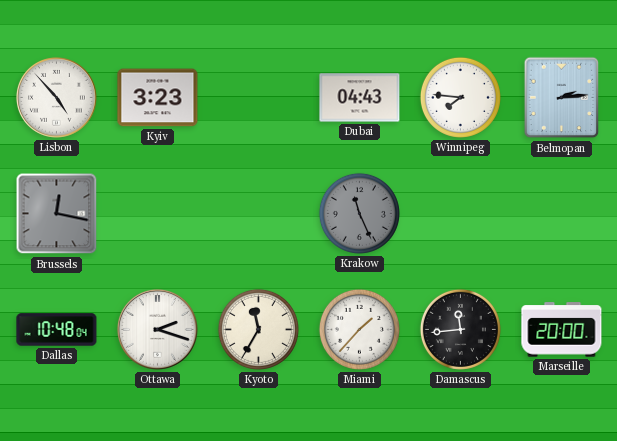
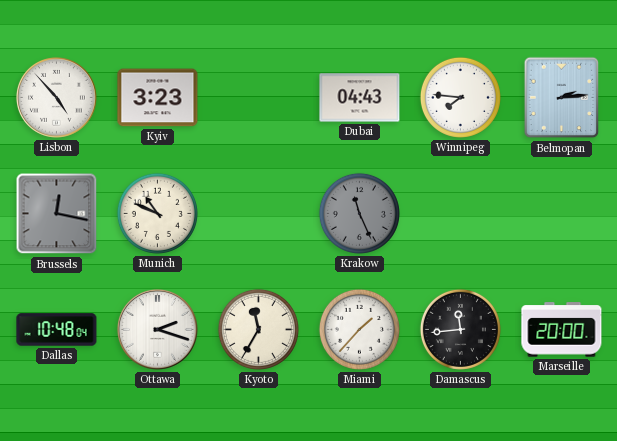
Munich: none -> 10:49
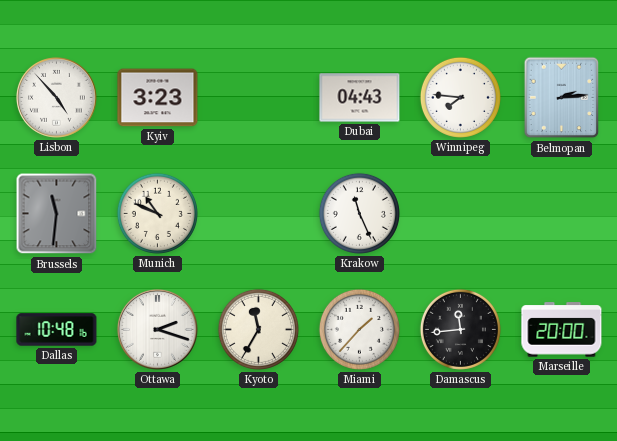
Brussels: 12:17 -> 11:31
Krakow dial: grey -> white
Dallas: 10:48:04 -> 10:48:16
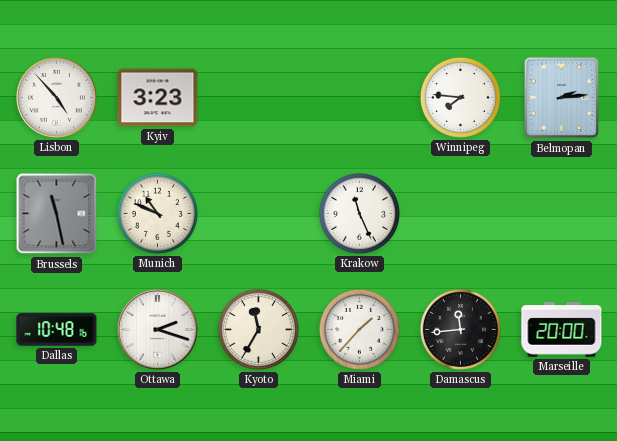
Dubai: 04:43 -> none
Brussels: 11:31 -> 11:28
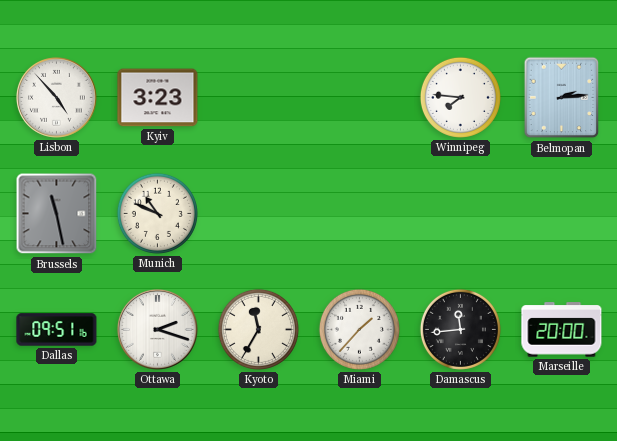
Krakow: 11:26 -> none
Dallas: 10:48 -> 09:51
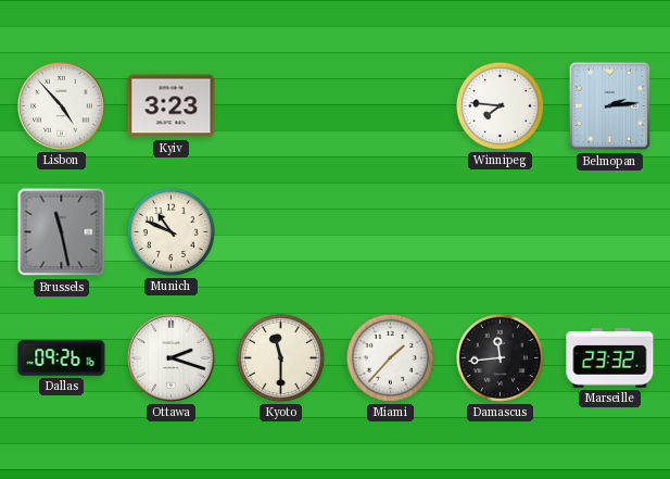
Dallas: 09:51 -> 09:26
Kyoto: 11:35 -> 11:30
Marseille: 20:00 -> 23:32
